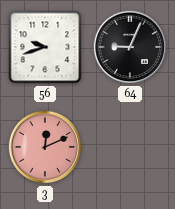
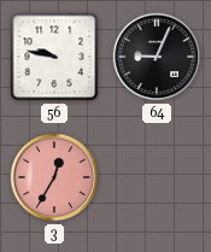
56: 9:42 -> 9:47
3: 12:11 -> 12:35
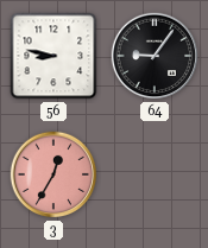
56: 9:47 -> 8:47
64: 9:04 -> 9:06
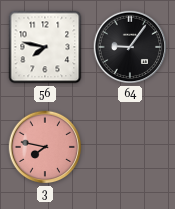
56: 8:47 -> 7:47
3: 12:35 -> 7:47
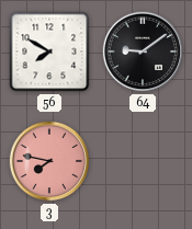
56: 7:47 -> 7:50
64: 9:06 -> 9:09
